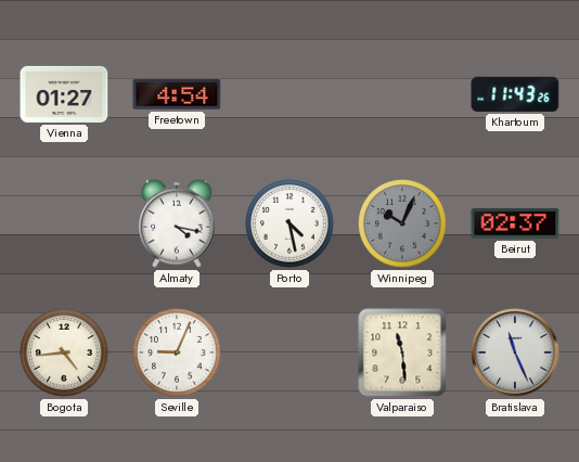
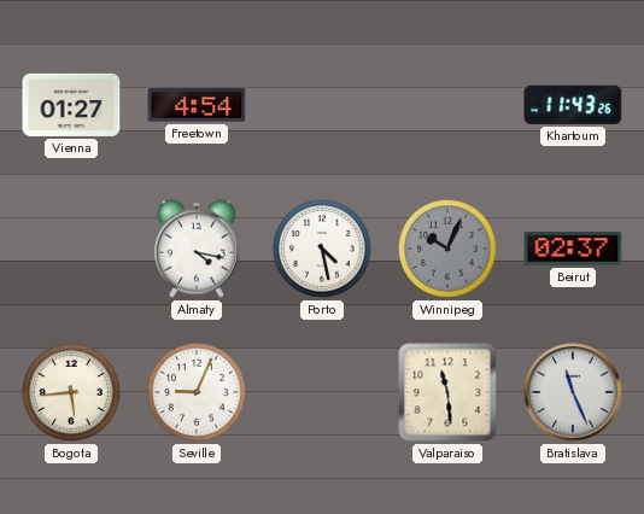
Bogota: 4:44 -> 5:44
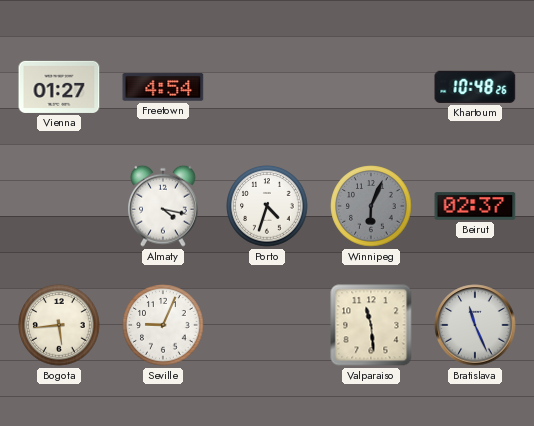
Khartoum: 11:43 -> 10:48
Porto: 4:28 -> 4:33
Winnipeg: 10:04 -> 6:04
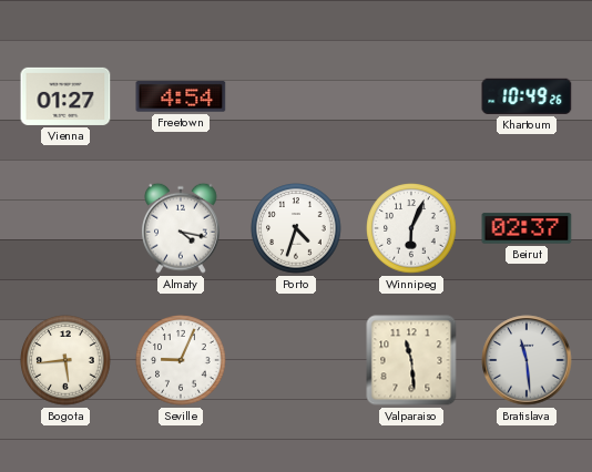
Khartoum: 10:48 -> 10:49
Winnipeg dial: grey -> white
Bratislava: 11:26 -> 11:29
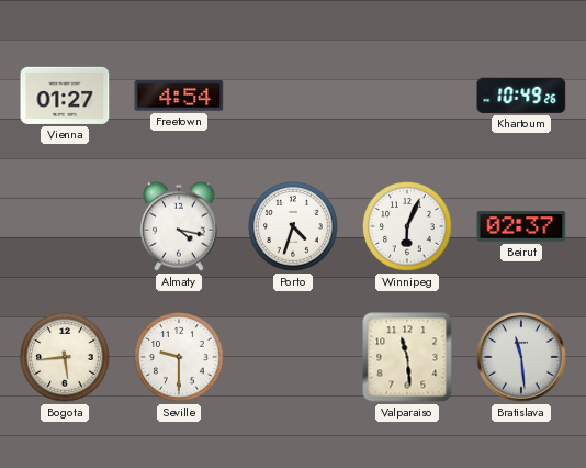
Seville: 9:04 -> 9:30
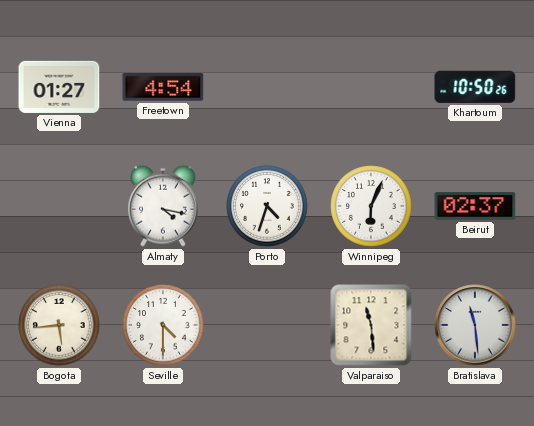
Khartoum: 10:49 -> 10:50
Seville: 9:30 -> 4:30
